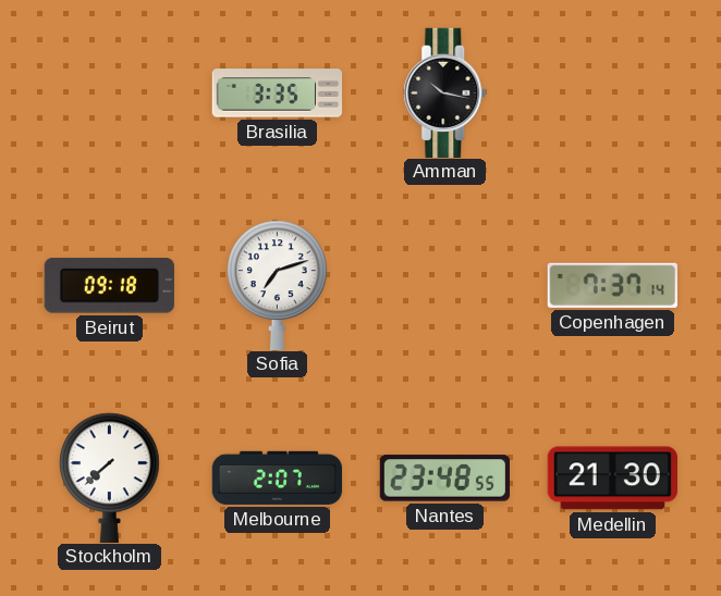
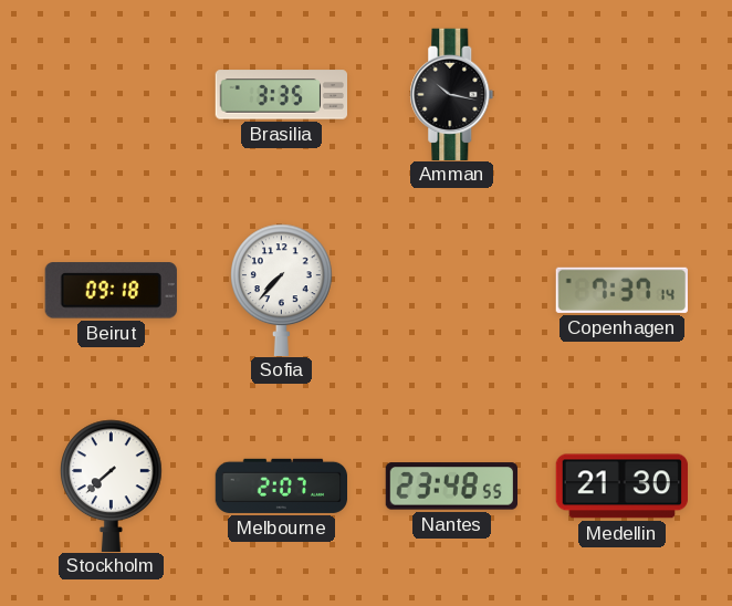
Sofia: 7:12 -> 7:37
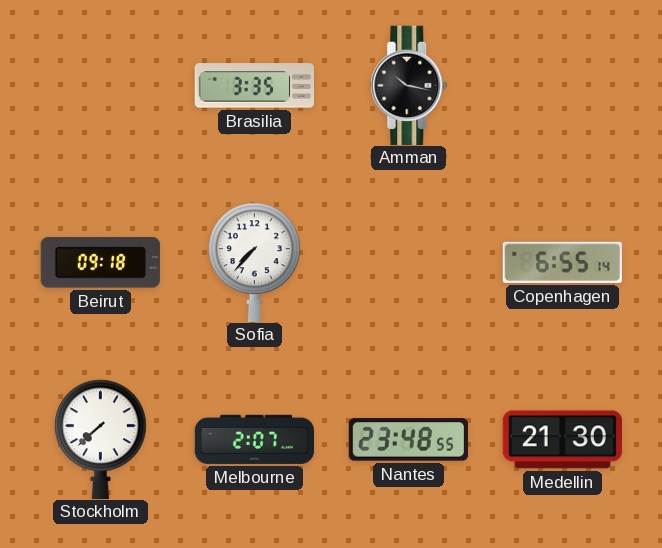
Copenhagen: 7:37 -> 6:55
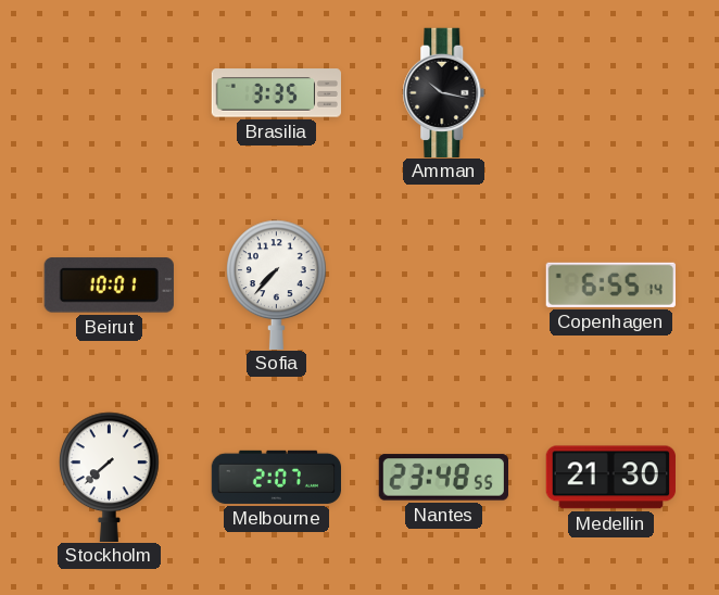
Beirut: 09:18 -> 10:01
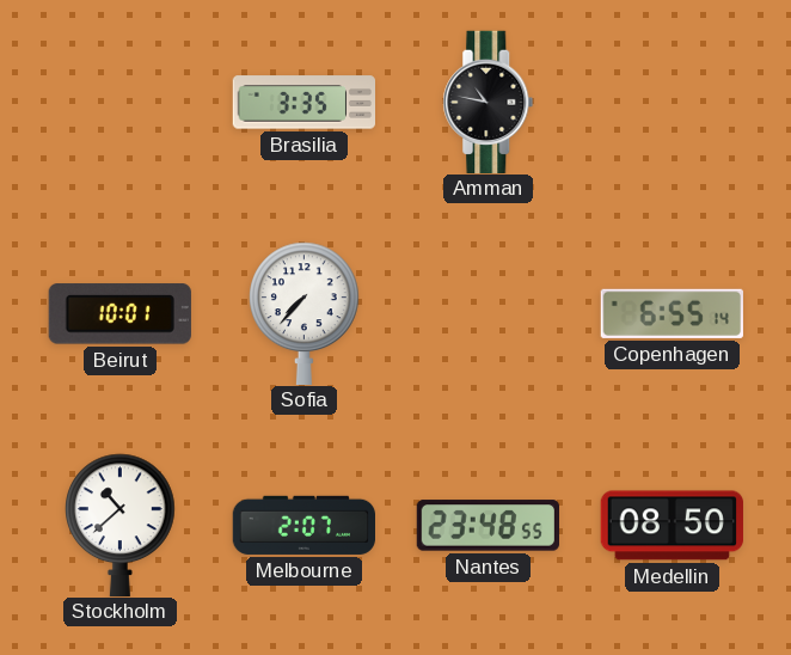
Amman: 10:17 -> 10:47
Stockholm: 7:38 -> 10:38
Medellin: 21:30 -> 08:50
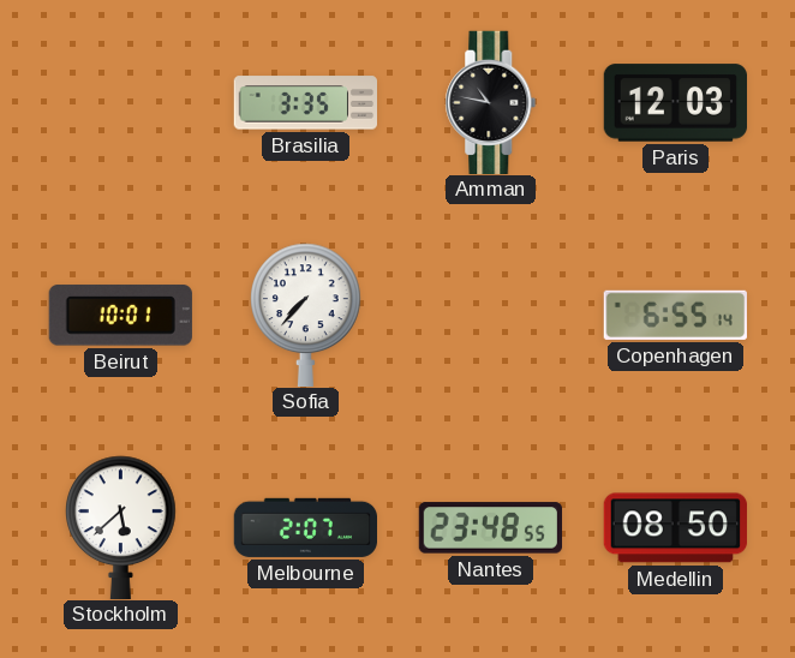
Paris: none -> 12:03
Stockholm: 10:38 -> 5:38
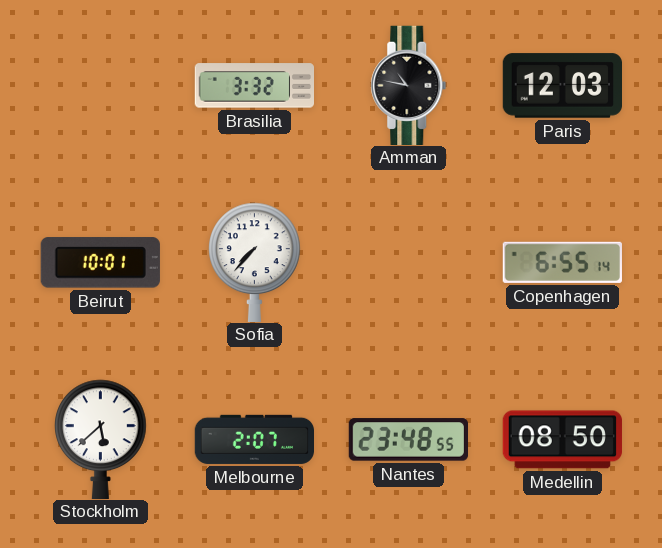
Brasilia: 3:35 -> 3:32
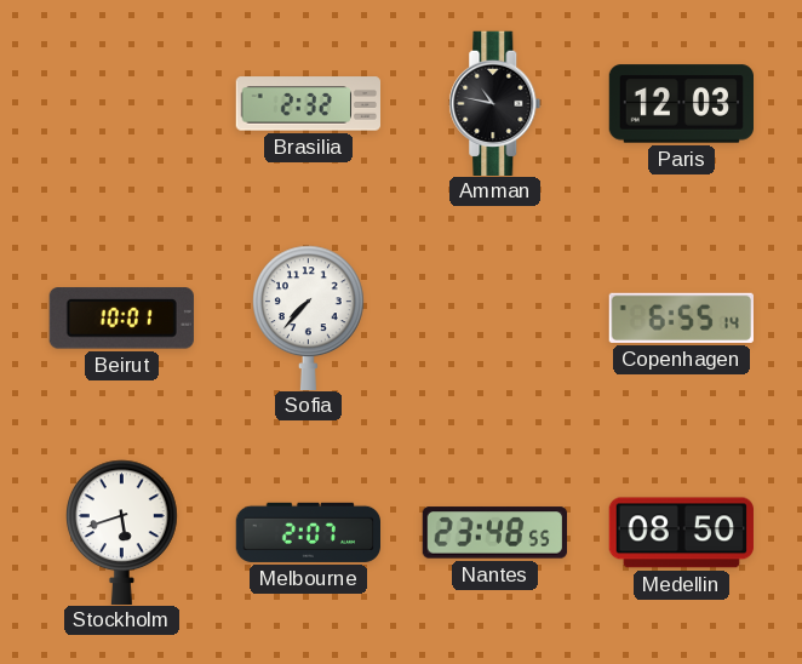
Brasilia: 3:32 -> 2:32
Stockholm: 5:38 -> 5:42
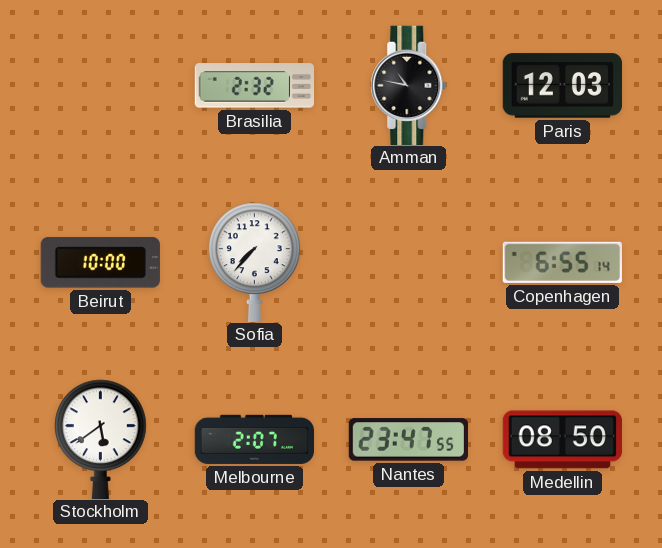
Beirut: 10:01 -> 10:00
Stockholm: 5:42 -> 5:39
Nantes: 23:48 -> 23:47
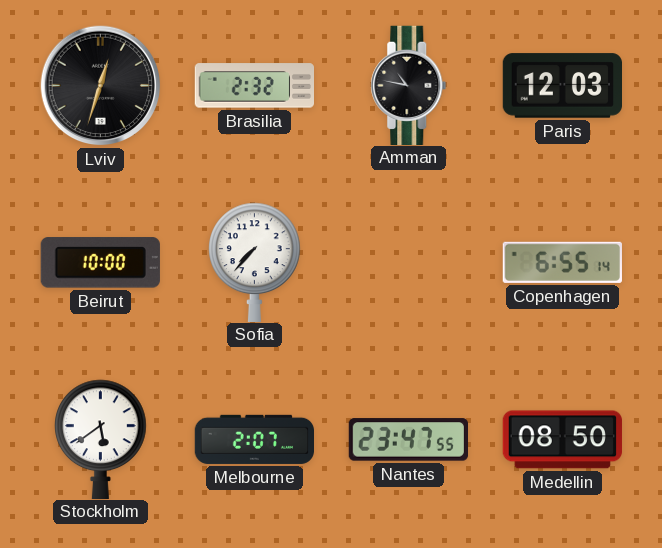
Lviv: none -> 12:33
